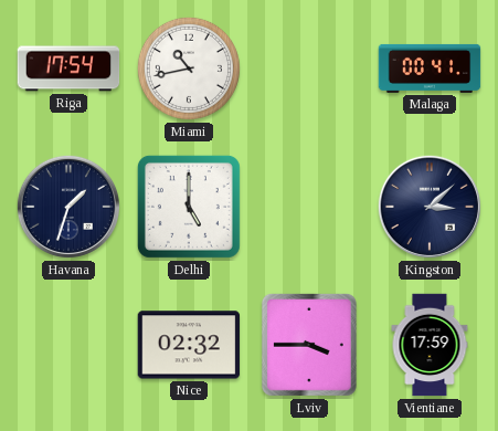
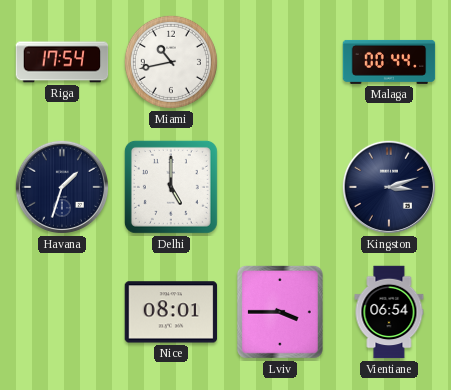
Malaga: 00:41 -> 00:44
Kingston: 3:08 -> 3:12
Nice: 02:32 -> 08:01
Vientiane: 17:59 -> 06:54
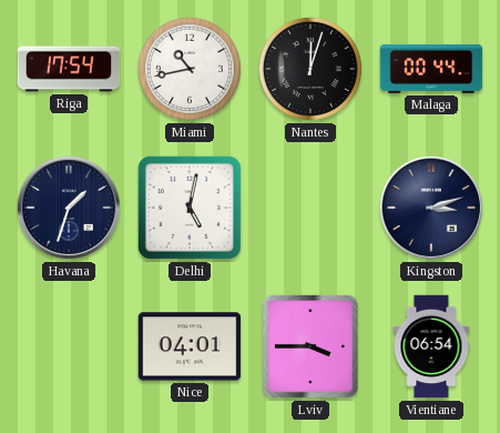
Nantes: none -> 12:03
Delhi: 5:00 -> 5:02
Nice: 08:01 -> 04:01
